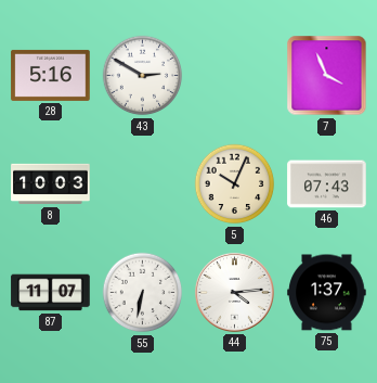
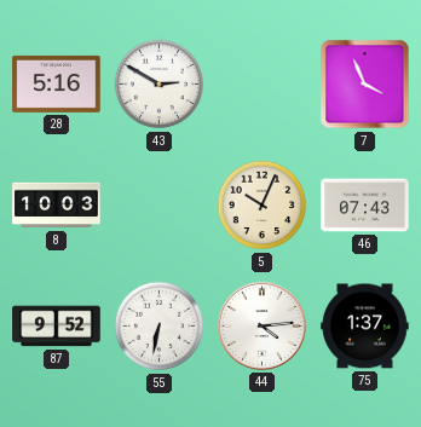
87: 11:07 -> 9:52
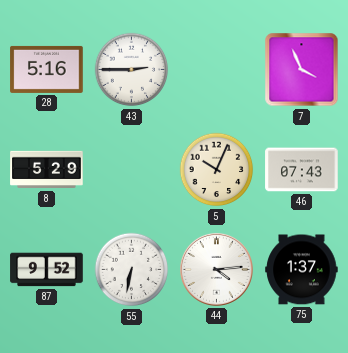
43: 2:50 -> 2:45
8: 10:03 -> 5:29
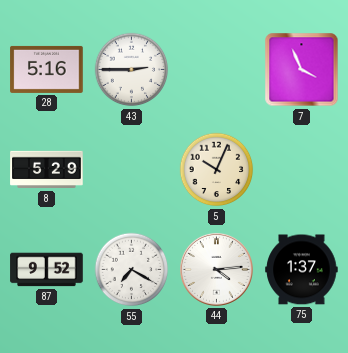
46: 07:43 -> none
55: 6:32 -> 7:20
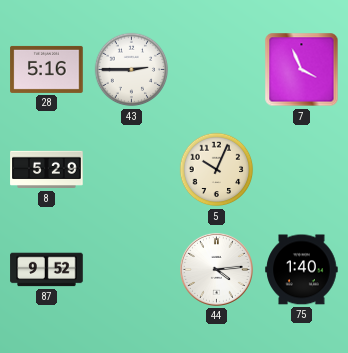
55: 7:20 -> none
75: 1:37 -> 1:40
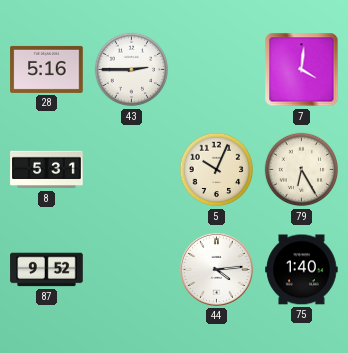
7: 3:56 -> 4:01
8: 5:29 -> 5:31
79: none -> 6:25
